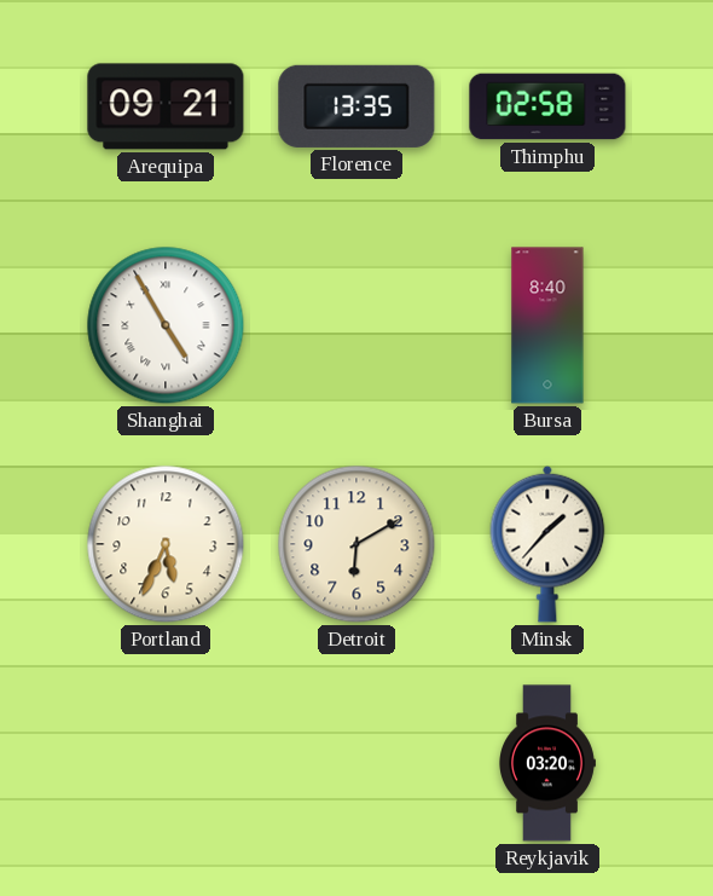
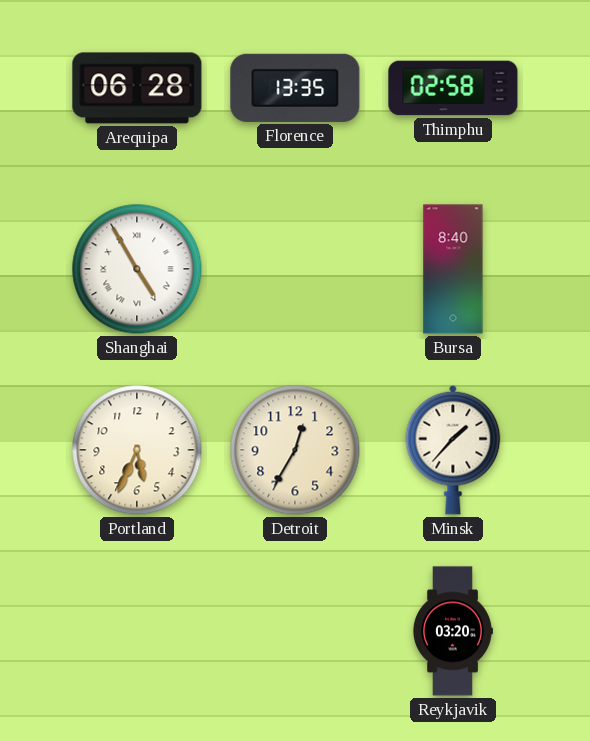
Arequipa: 09:21 -> 06:28
Detroit: 6:10 -> 12:35
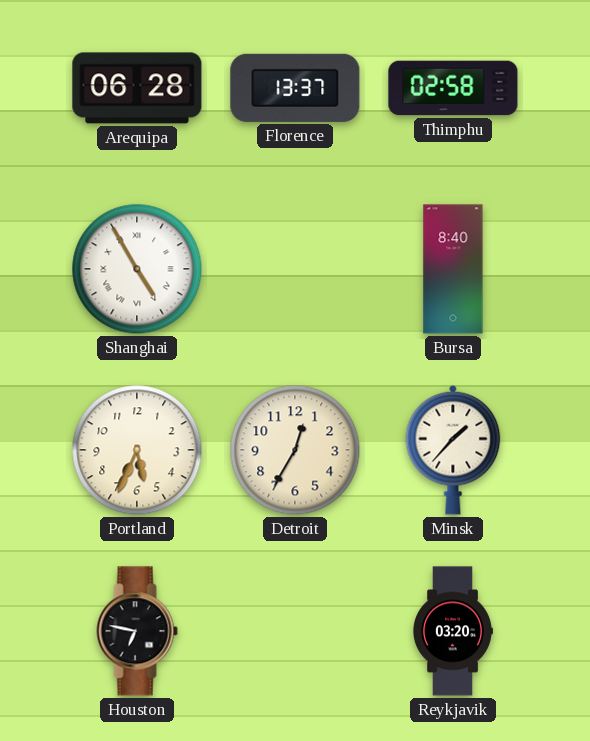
Florence: 13:35 -> 13:37
Houston: none -> 6:47
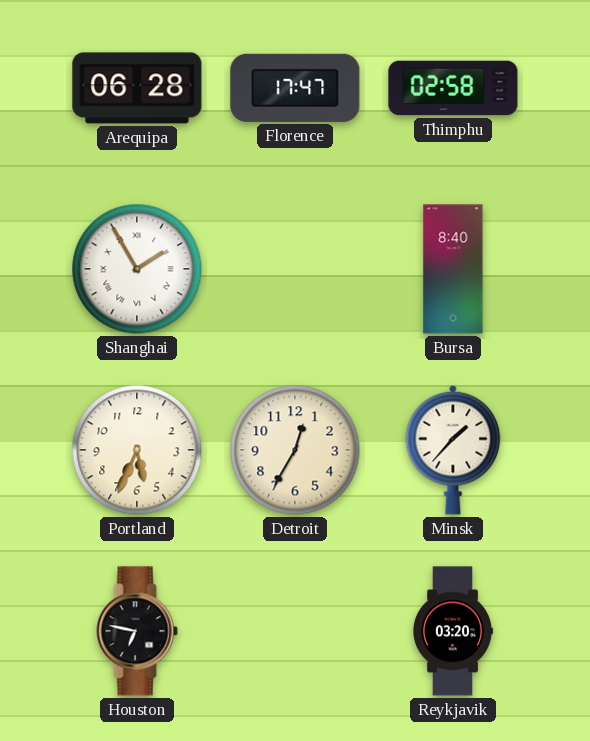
Florence: 13:37 -> 17:47
Shanghai: 4:55 -> 1:55
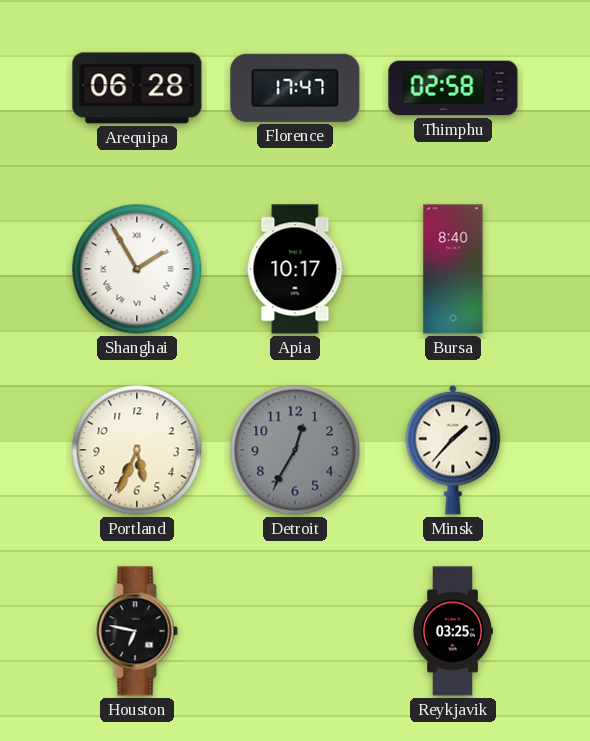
Apia: none -> 10:17
Detroit dial: cream -> grey
Reykjavik: 03:20 -> 03:25
